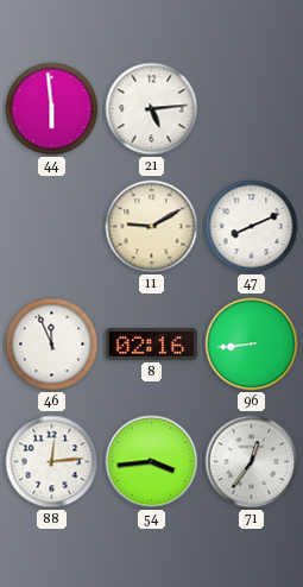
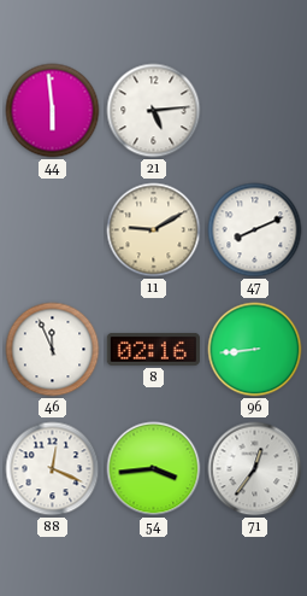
88: 12:14 -> 12:19
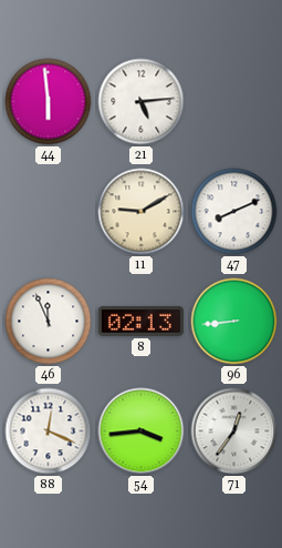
8: 02:16 -> 02:13
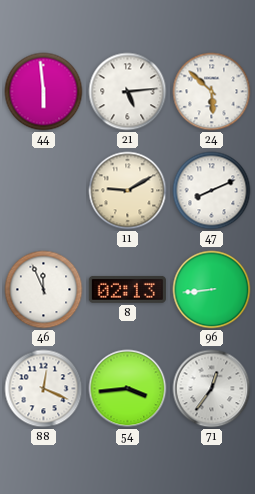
24: none -> 5:52
